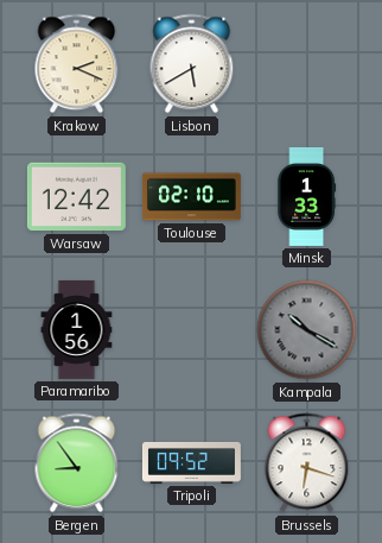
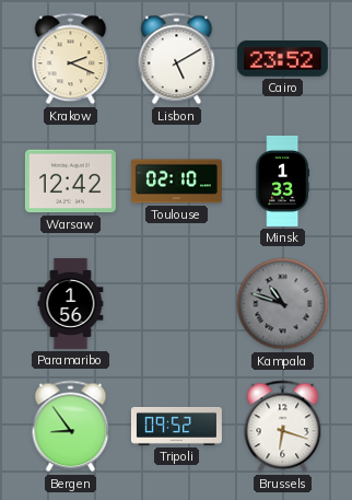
Lisbon: 5:40 -> 5:10
Cairo: none -> 23:52
Kampala: 10:20 -> 10:48
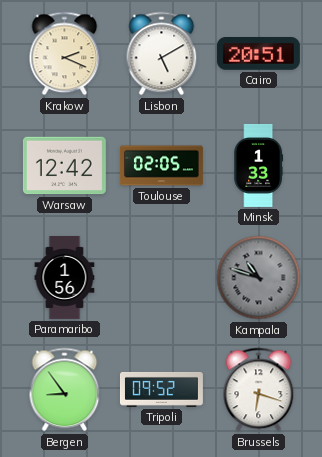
Cairo: 23:52 -> 20:51
Toulouse: 02:10 -> 02:05
